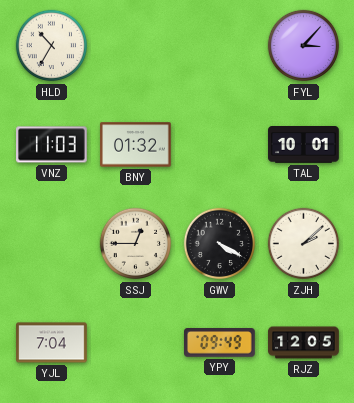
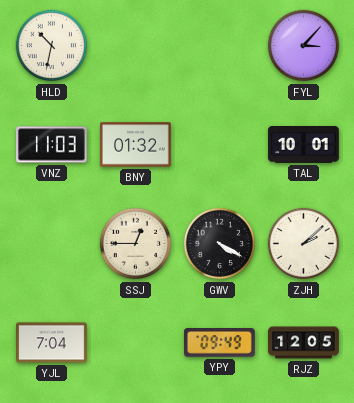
HLD: 10:35 -> 10:32
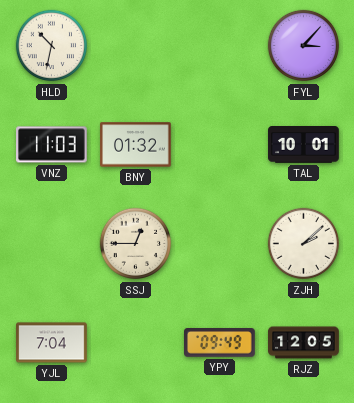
GWV: 4:20 -> none
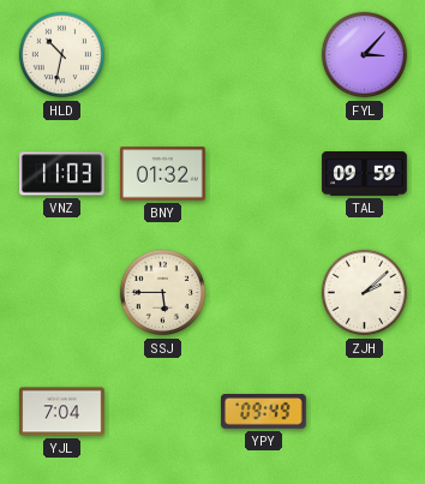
TAL: 10:01 -> 09:59
SSJ: 12:45 -> 5:45
RJZ: 12:05 -> none
